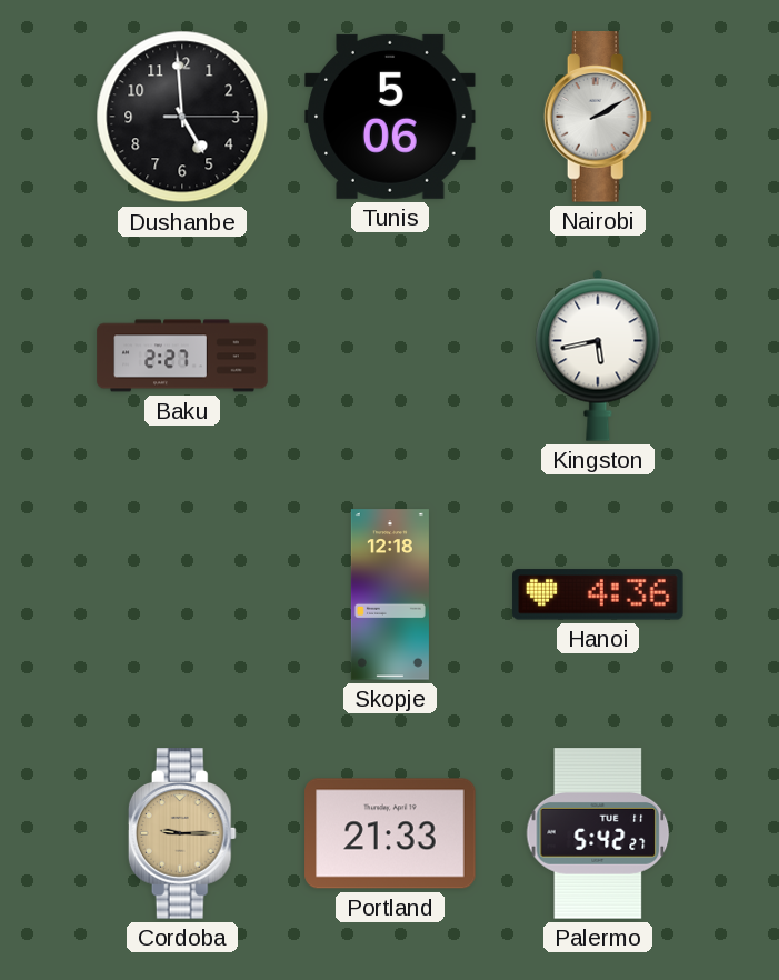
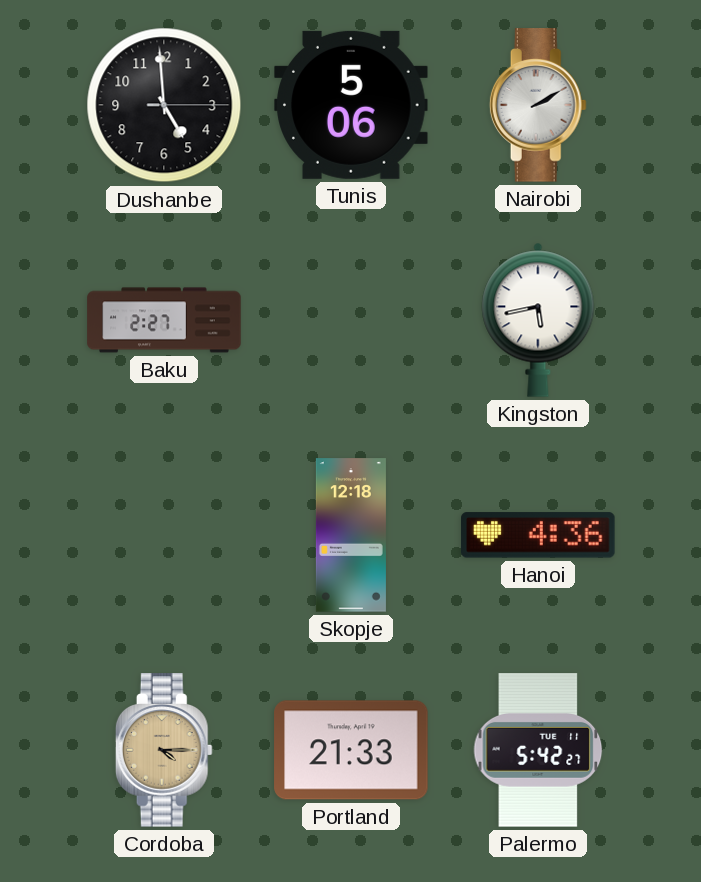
Cordoba: 9:15 -> 4:15
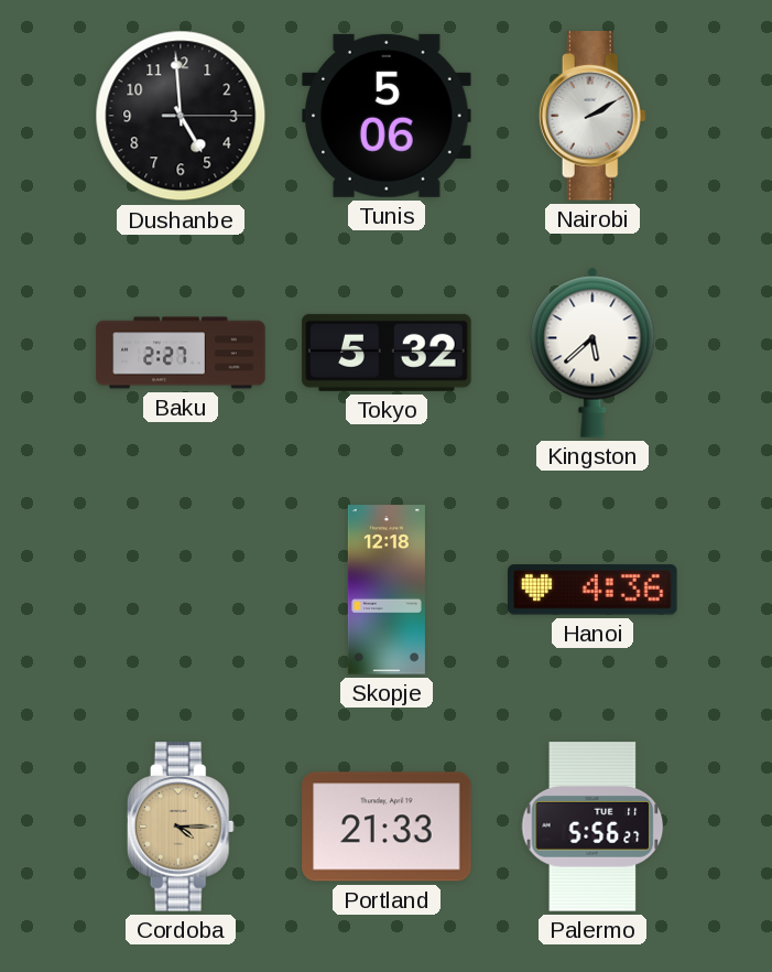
Tokyo: none -> 5:32
Kingston: 5:43 -> 5:38
Palermo: 5:42 -> 5:56
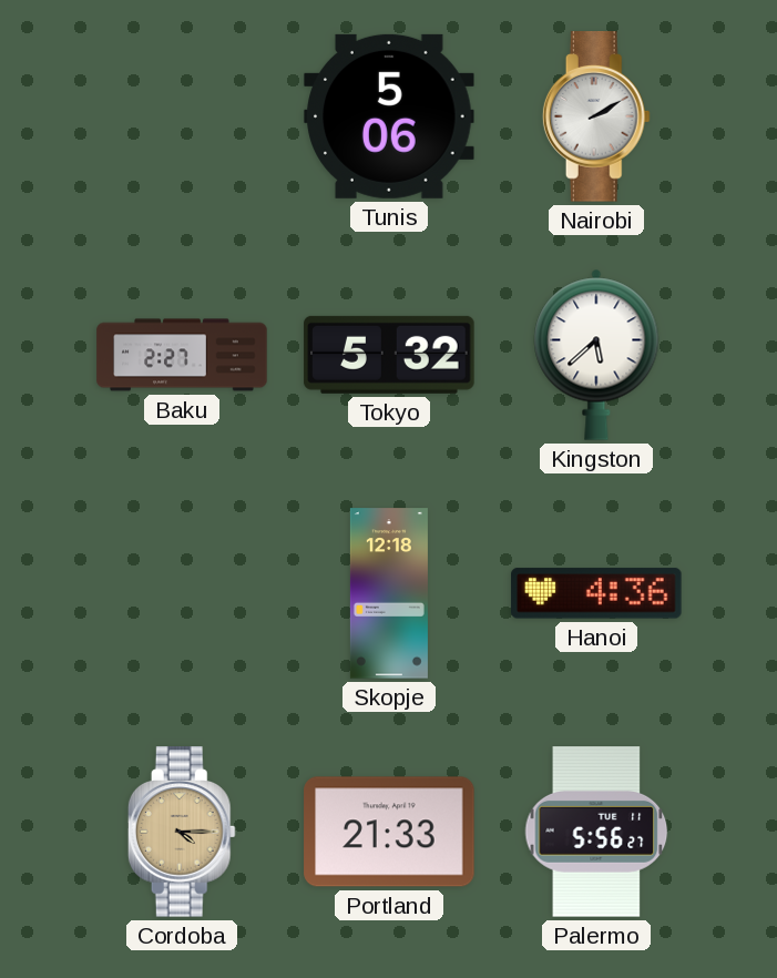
Dushanbe: 4:59 -> none
